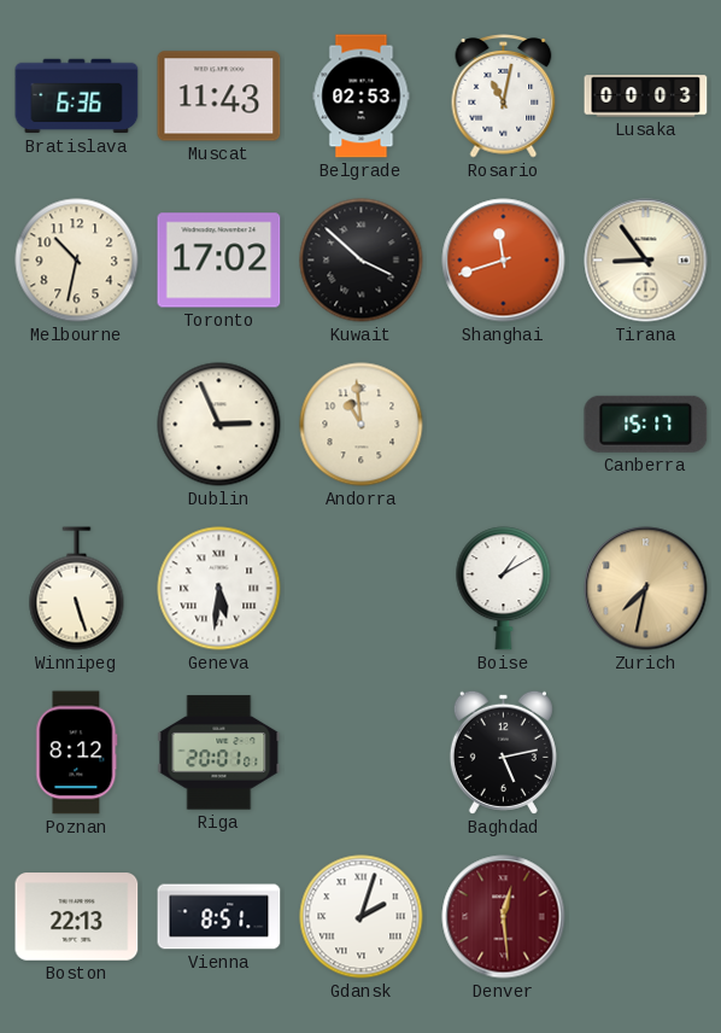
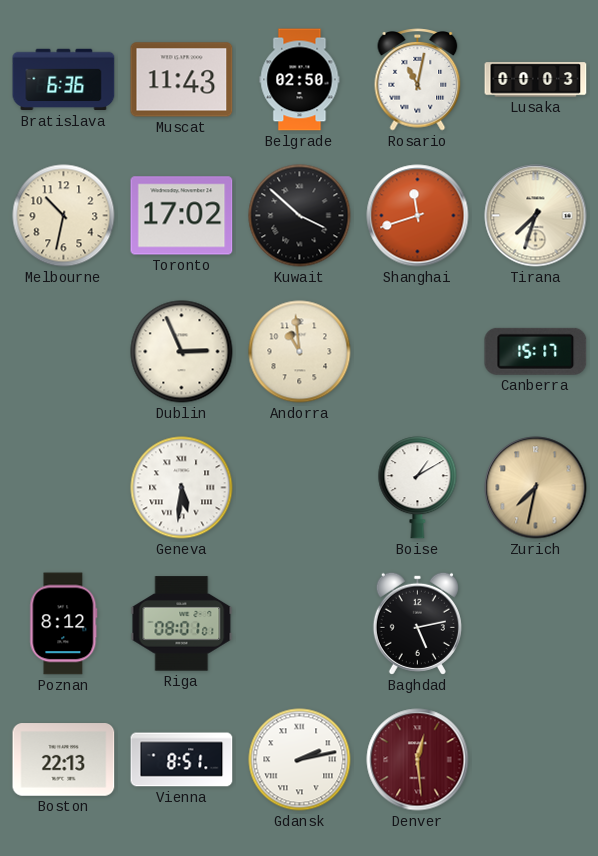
Belgrade: 02:53 -> 02:50
Tirana: 8:54 -> 7:33
Winnipeg: 5:27 -> none
Riga: 20:01 -> 08:01
Gdansk: 2:03 -> 2:13
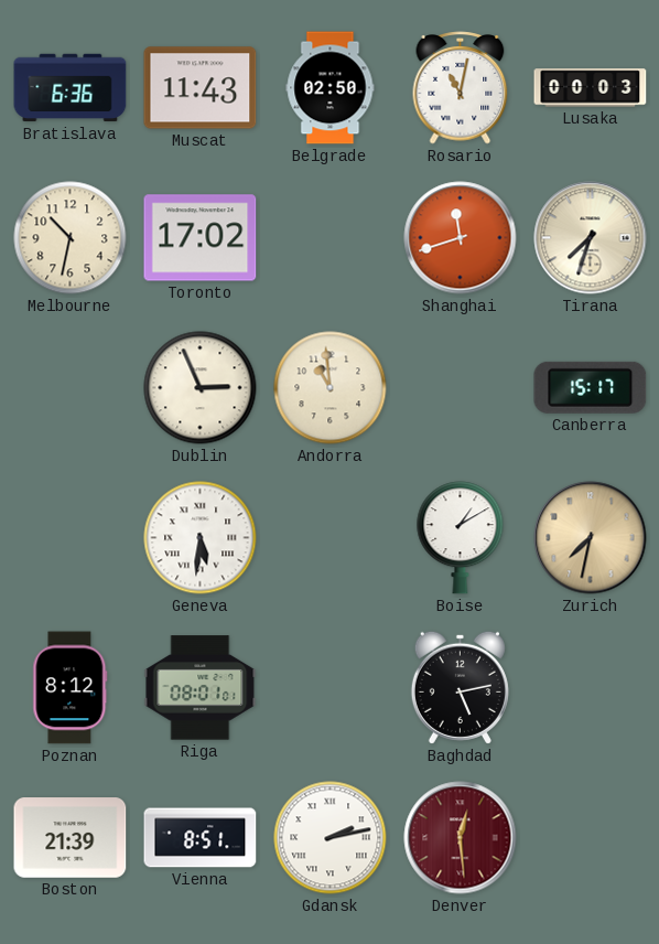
Kuwait: 3:52 -> none
Boston: 22:13 -> 21:39
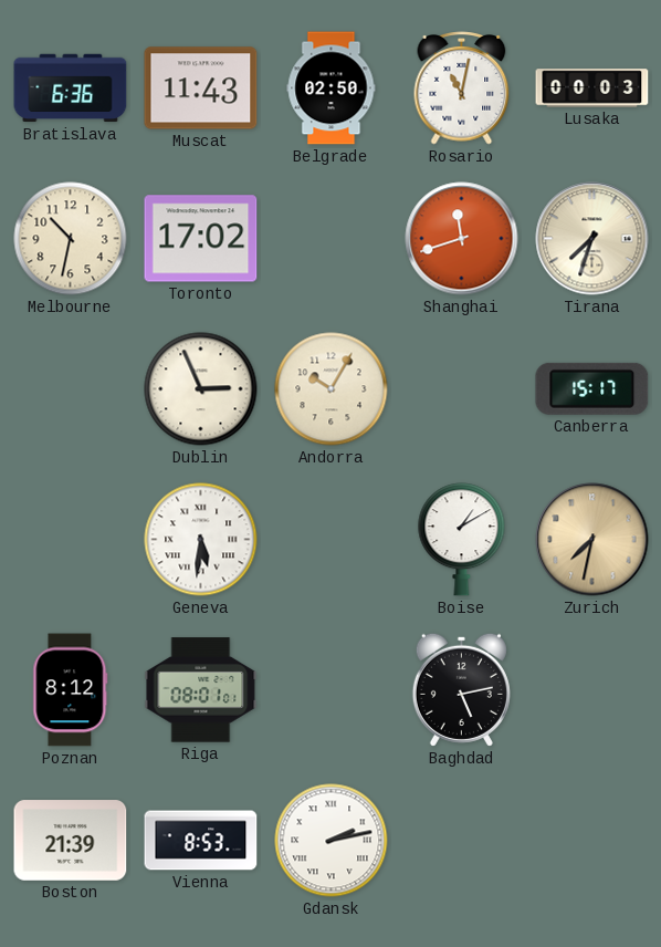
Andorra: 10:59 -> 10:05
Vienna: 8:51 -> 8:53
Denver: 12:29 -> none
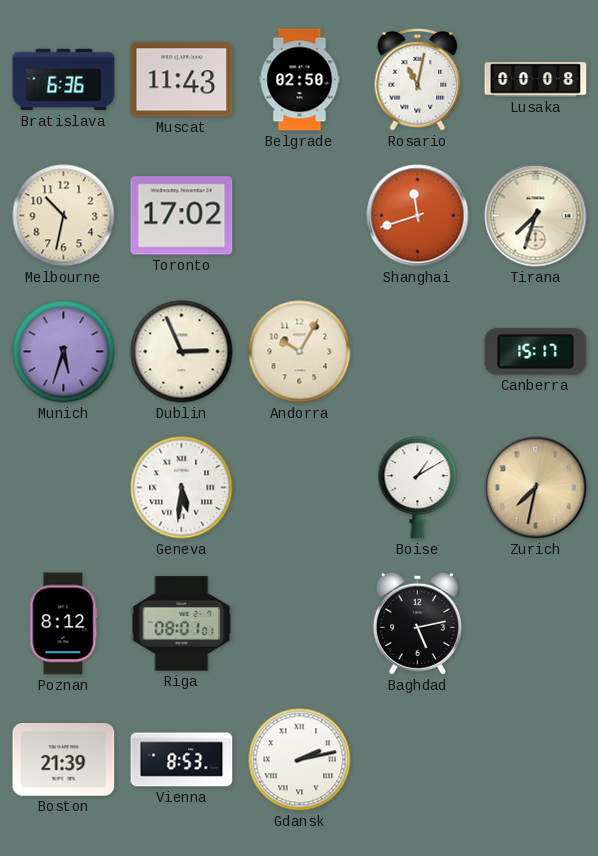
Lusaka: 00:03 -> 00:08
Munich: none -> 5:33
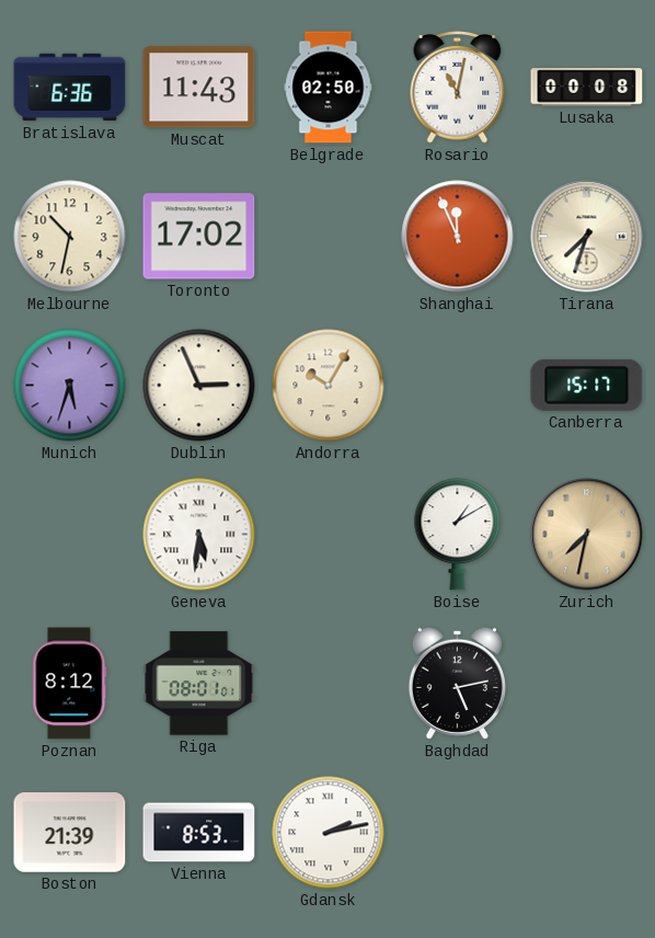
Shanghai: 11:42 -> 11:56
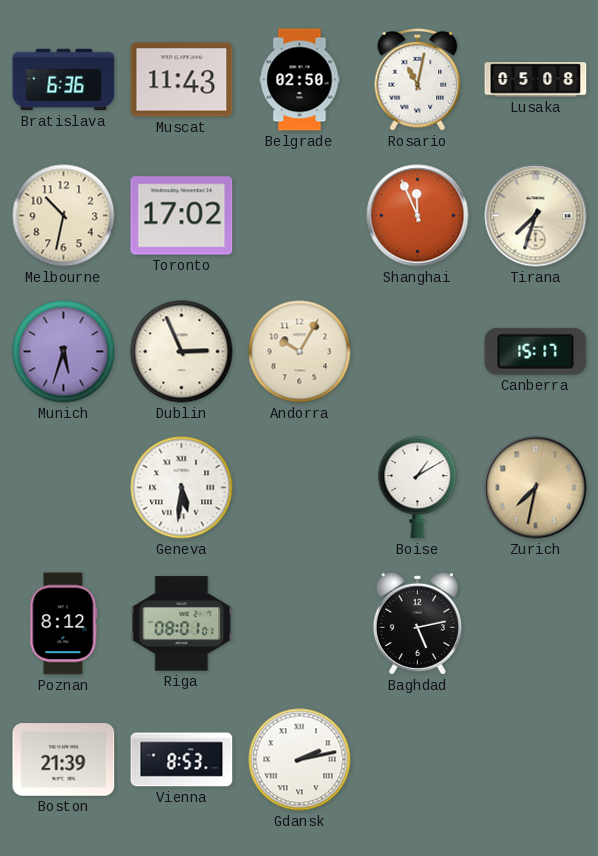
Lusaka: 00:08 -> 05:08
